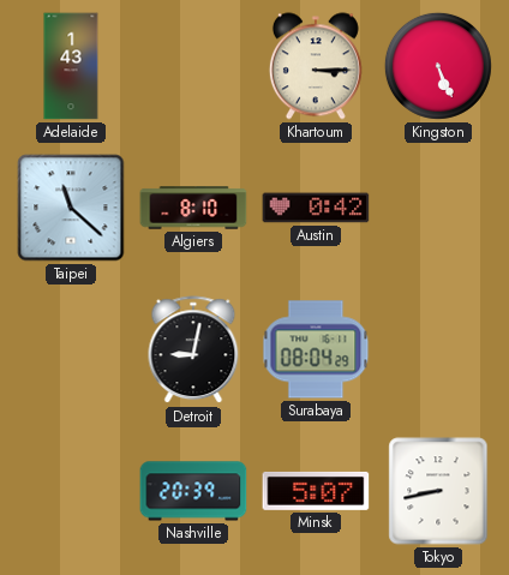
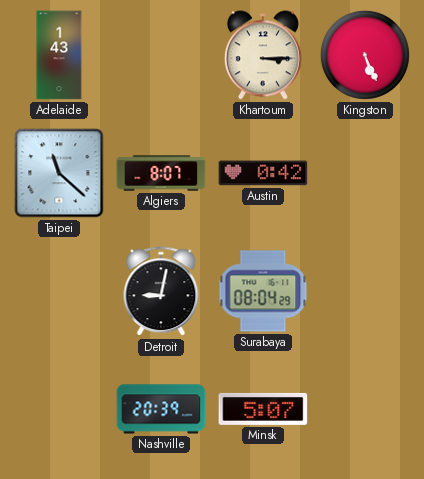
Algiers: 8:10 -> 8:07
Tokyo: 8:43 -> none
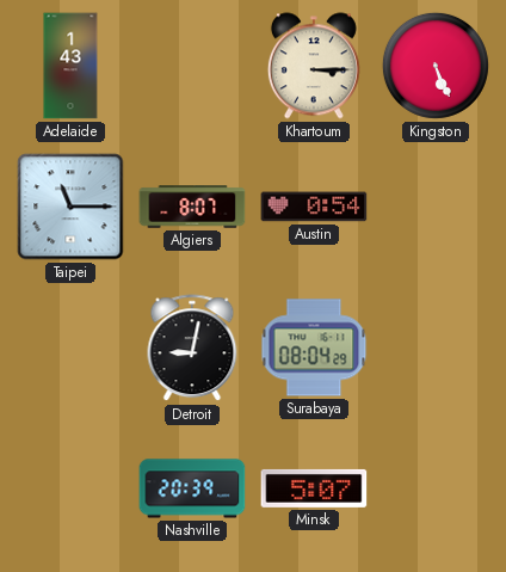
Taipei: 11:22 -> 11:15
Austin: 0:42 -> 0:54
